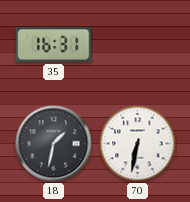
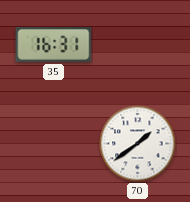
18: 1:32 -> none
70: 6:32 -> 1:39
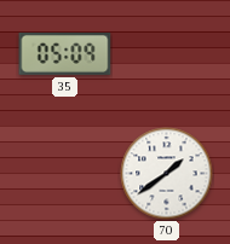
35: 16:31 -> 05:09
